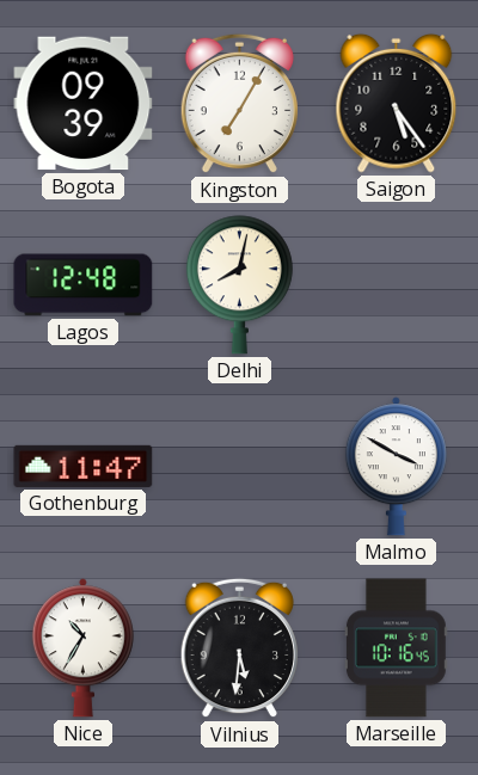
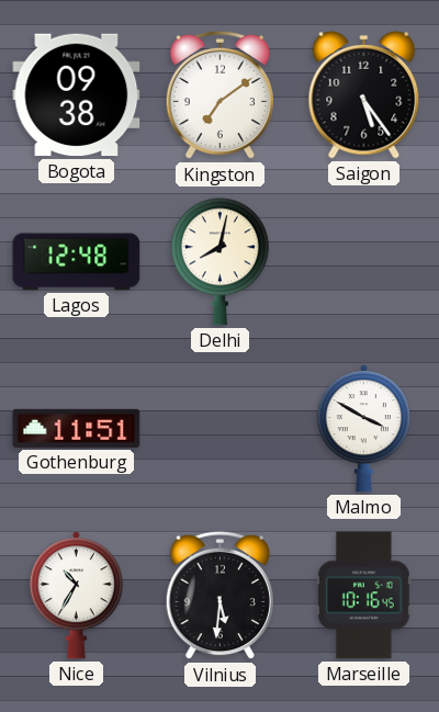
Bogota: 09:39 -> 09:38
Kingston: 7:05 -> 7:09
Gothenburg: 11:47 -> 11:51
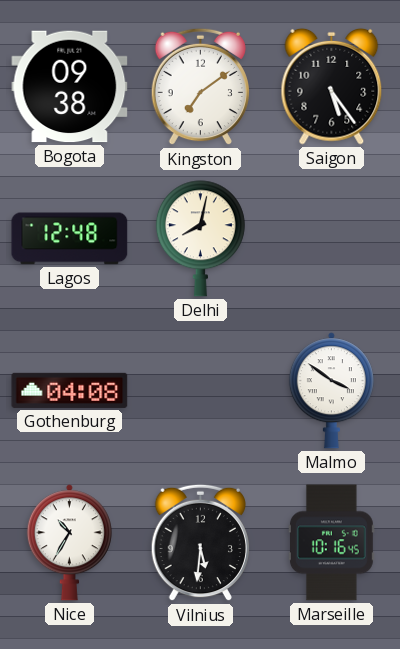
Gothenburg: 11:51 -> 04:08
Malmo: 3:50 -> 3:51
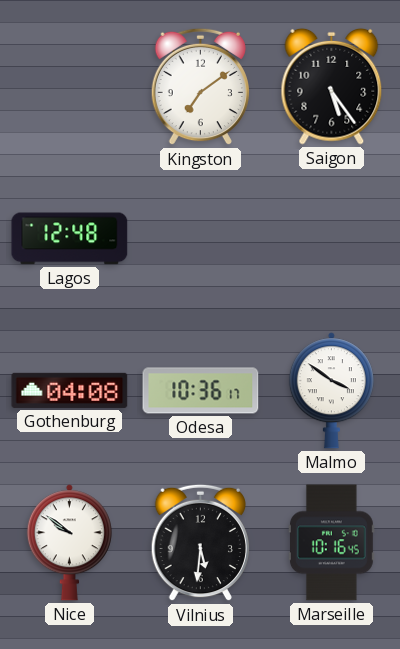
Bogota: 09:38 -> none
Delhi: 8:02 -> none
Odesa: none -> 10:36
Nice: 10:35 -> 9:51
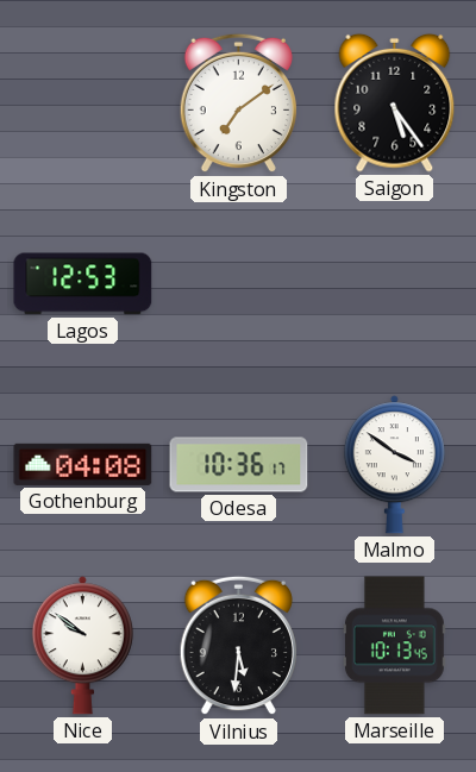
Lagos: 12:48 -> 12:53
Marseille: 10:16 -> 10:13
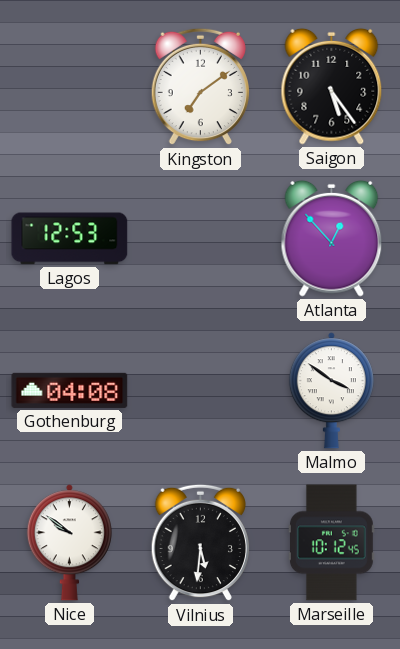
Atlanta: none -> 12:53
Odesa: 10:36 -> none
Marseille: 10:13 -> 10:12
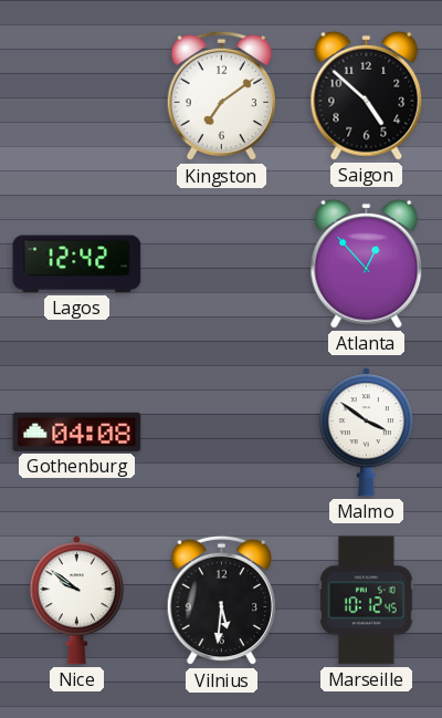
Saigon: 5:24 -> 4:52
Lagos: 12:53 -> 12:42
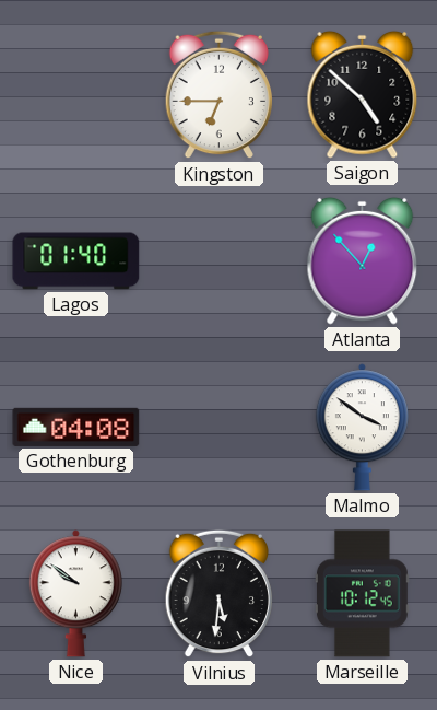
Kingston: 7:09 -> 6:45
Lagos: 12:42 -> 01:40
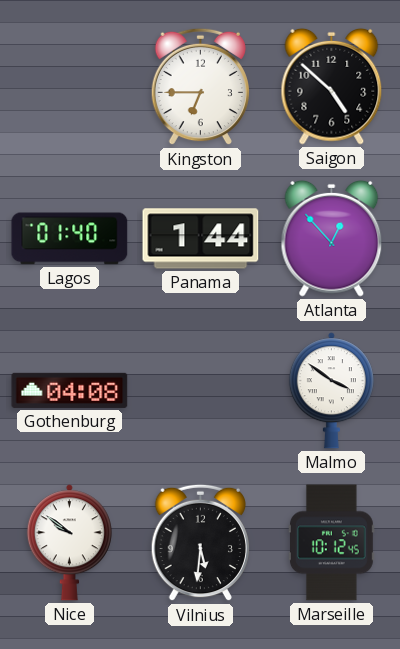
Panama: none -> 1:44
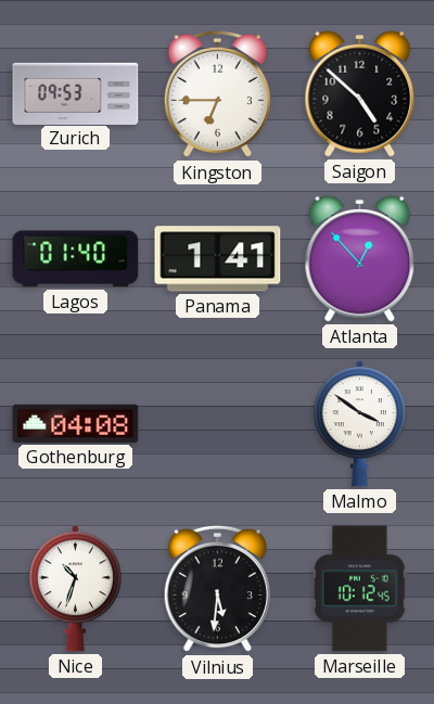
Zurich: none -> 09:53
Panama: 1:44 -> 1:41
Nice: 9:51 -> 10:33
